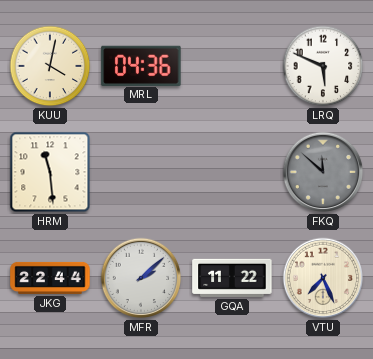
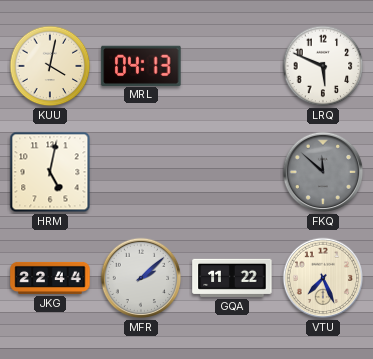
MRL: 04:36 -> 04:13
HRM: 11:29 -> 5:02
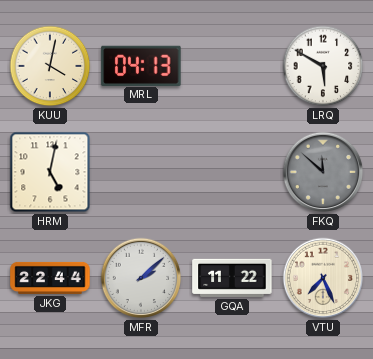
LRQ: 5:49 -> 5:50
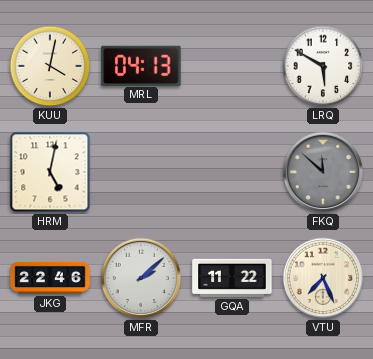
JKG: 22:44 -> 22:46
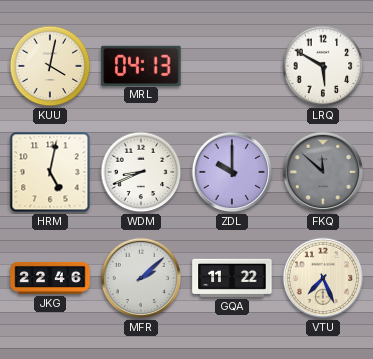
WDM: none -> 8:41
ZDL: none -> 10:00
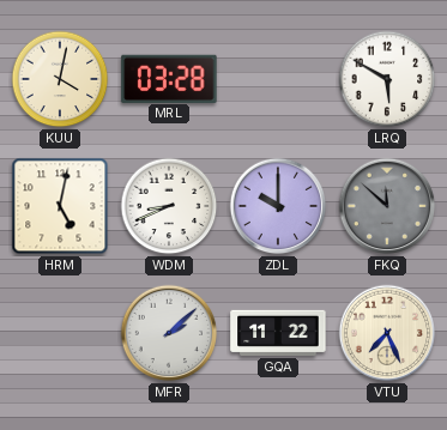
MRL: 04:13 -> 03:28
JKG: 22:46 -> none
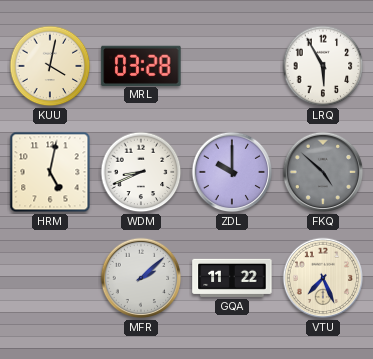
LRQ: 5:50 -> 5:55
FKQ: 11:52 -> 4:52
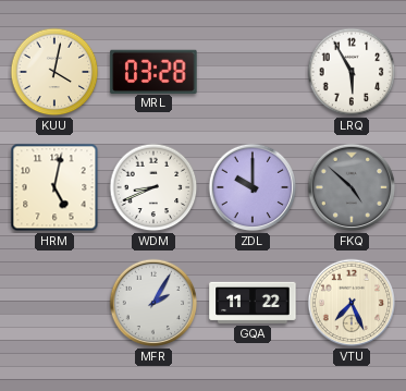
MFR: 2:08 -> 2:05
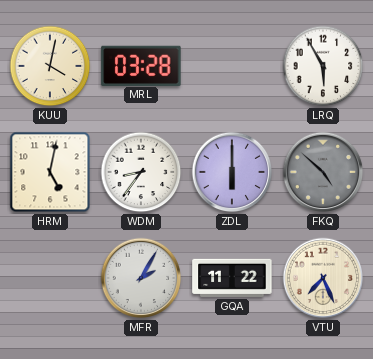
WDM: 8:41 -> 8:36
ZDL: 10:00 -> 6:00
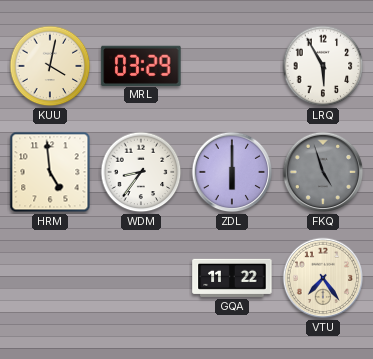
MRL: 03:28 -> 03:29
HRM: 5:02 -> 4:59
FKQ: 4:52 -> 4:57
MFR: 2:05 -> none
VTU: 7:26 -> 7:24
